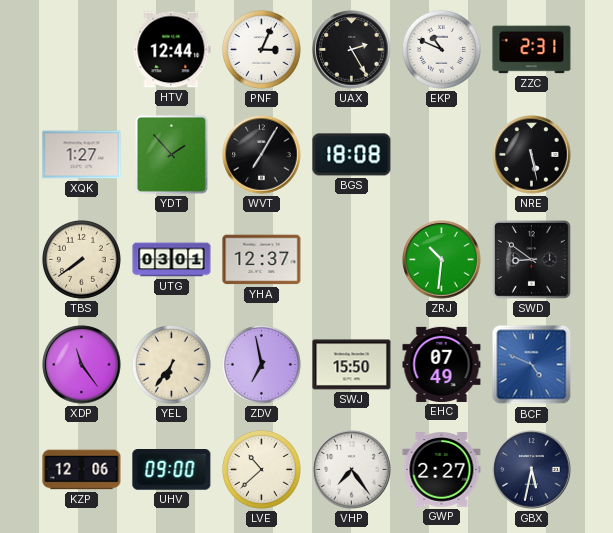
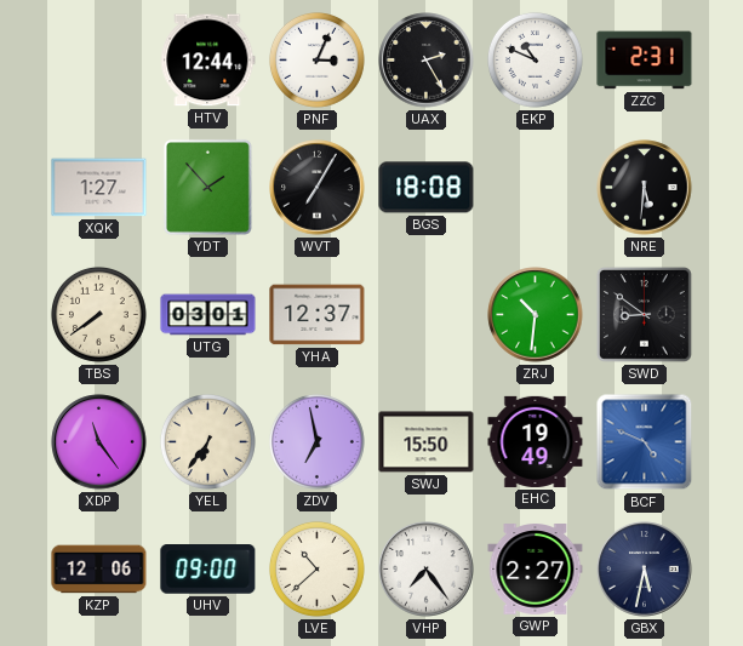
NRE: 5:28 -> 5:31
EHC: 07:49 -> 19:49
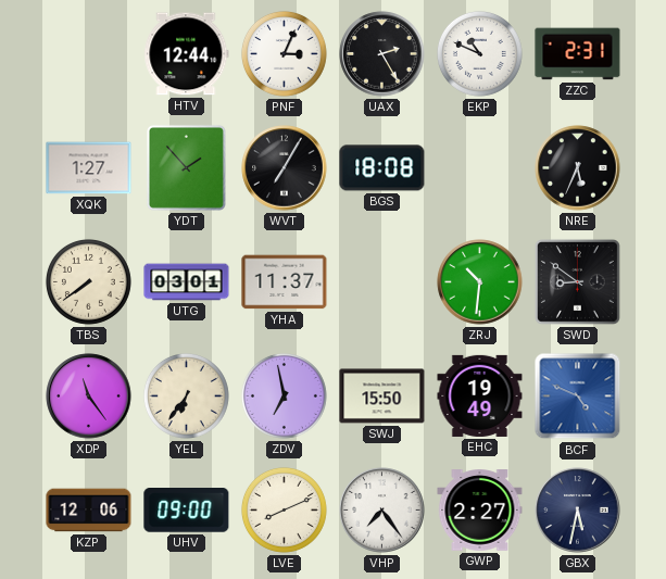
NRE: 5:31 -> 5:34
YHA: 12:37 -> 11:37
LVE: 10:38 -> 8:11
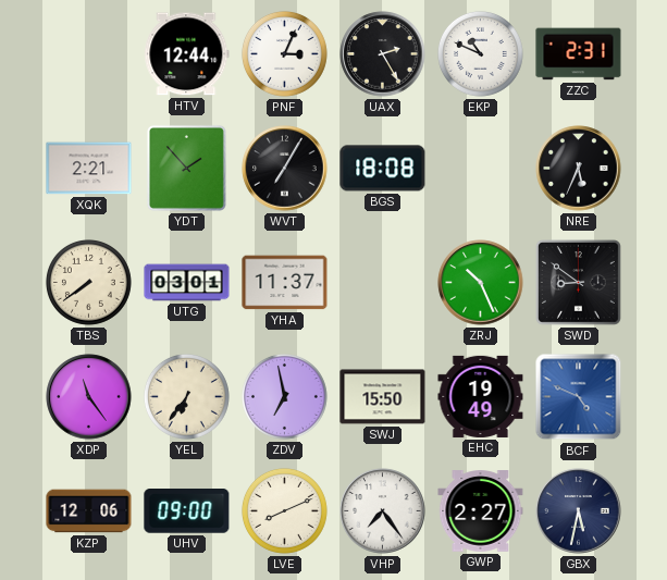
XQK: 1:27 -> 2:21
ZRJ: 10:31 -> 10:26
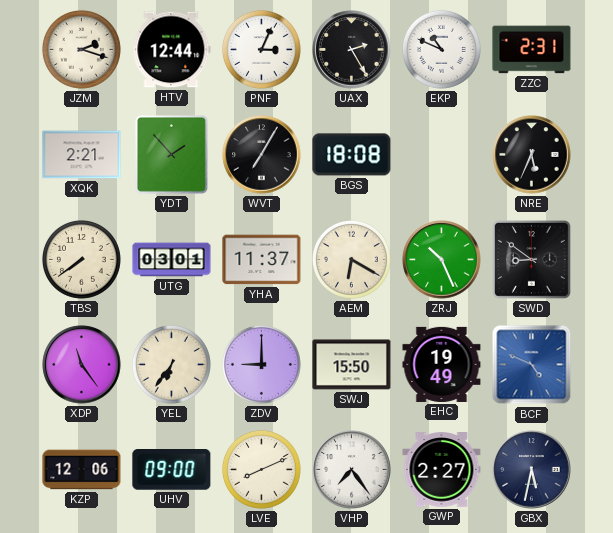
JZM: none -> 2:18
AEM: none -> 6:20
ZDV: 6:58 -> 9:00
